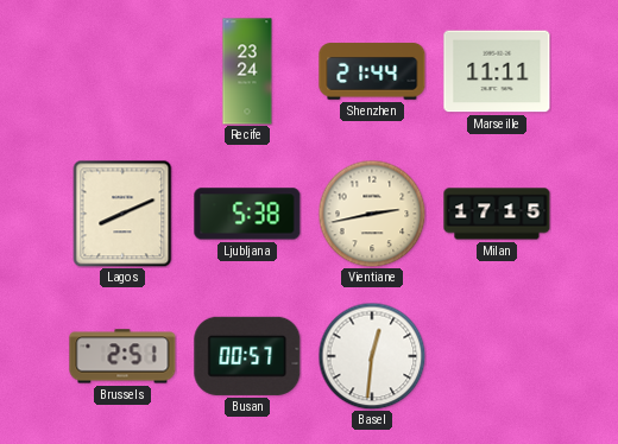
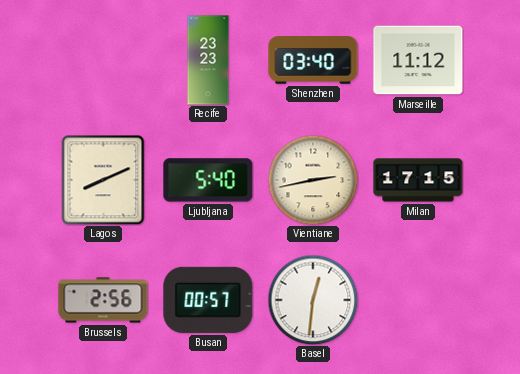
Recife: 23:24 -> 23:23
Shenzhen: 21:44 -> 03:40
Marseille: 11:11 -> 11:12
Ljubljana: 5:38 -> 5:40
Brussels: 2:51 -> 2:56
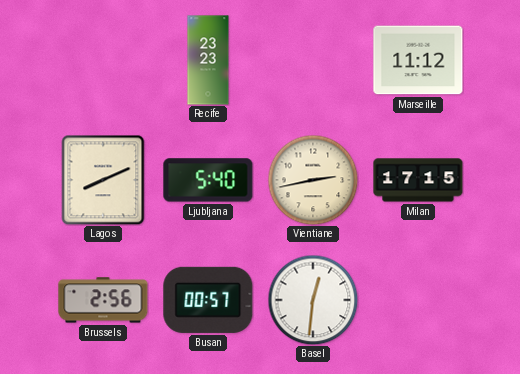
Shenzhen: 03:40 -> none
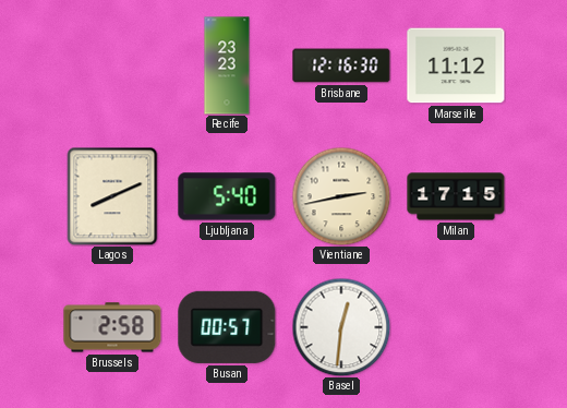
Brisbane: none -> 12:16
Brussels: 2:56 -> 2:58
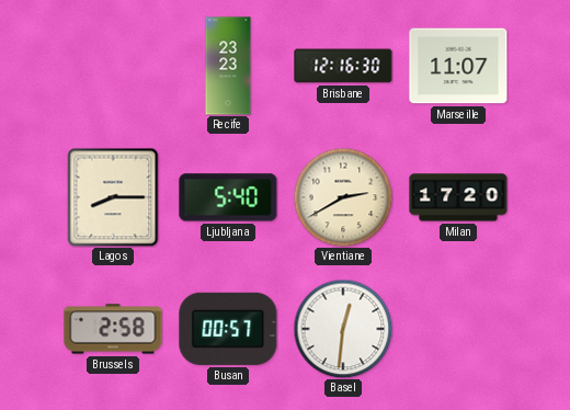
Marseille: 11:12 -> 11:07
Lagos: 8:11 -> 8:15
Vientiane: 2:43 -> 2:40
Milan: 17:15 -> 17:20
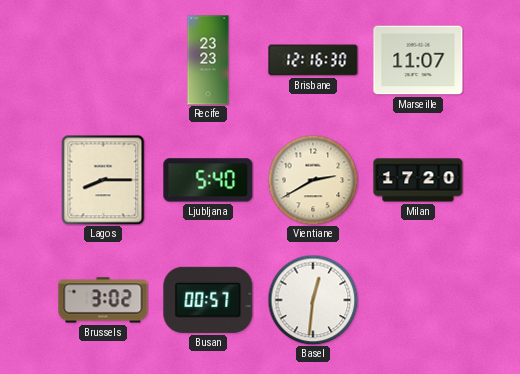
Brussels: 2:58 -> 3:02
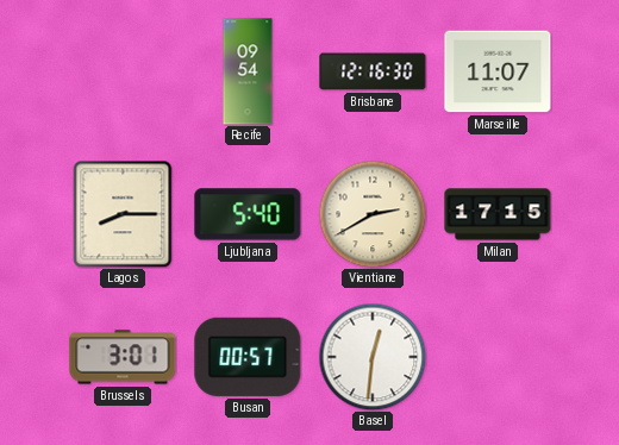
Recife: 23:23 -> 09:54
Milan: 17:20 -> 17:15
Brussels: 3:02 -> 3:01
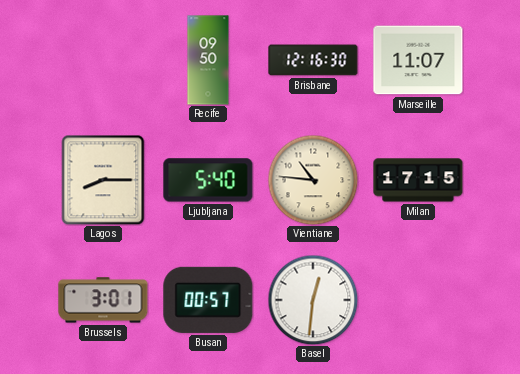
Recife: 09:54 -> 09:50
Vientiane: 2:40 -> 10:46
